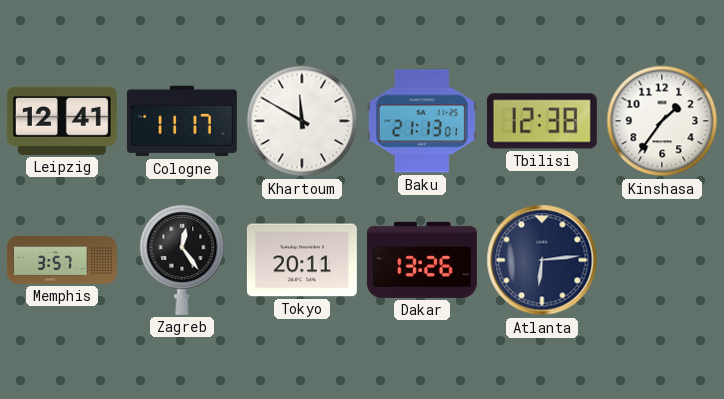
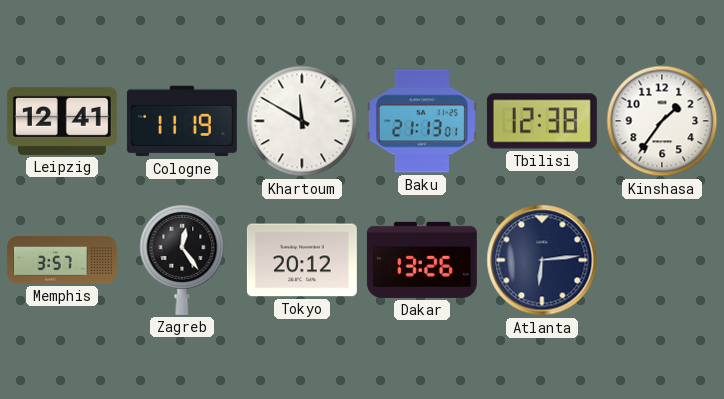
Cologne: 11:17 -> 11:19
Tokyo: 20:11 -> 20:12
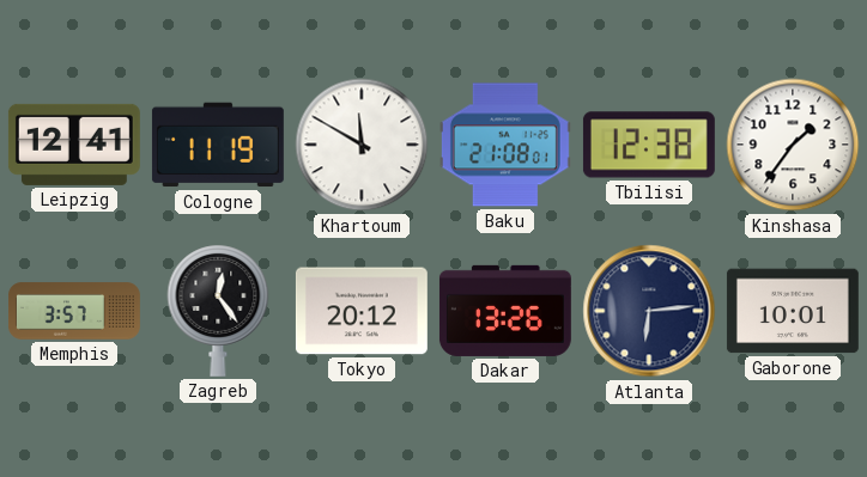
Baku: 21:13 -> 21:08
Gaborone: none -> 10:01
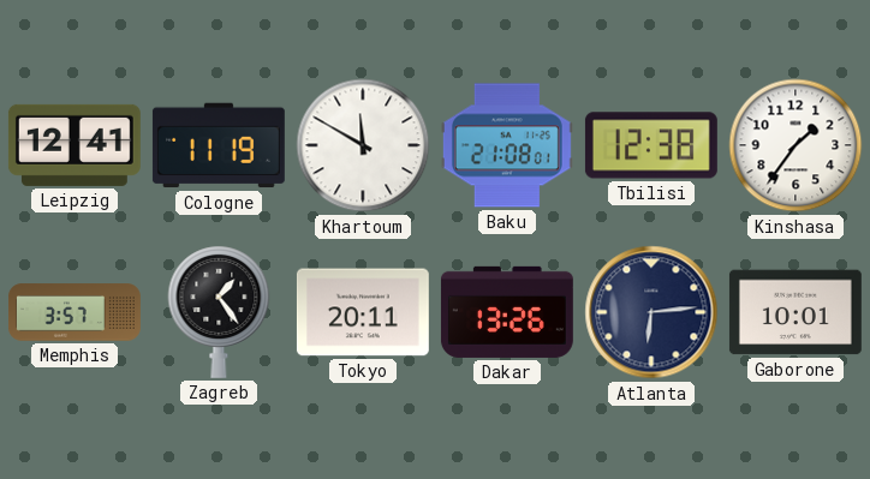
Zagreb: 12:24 -> 1:24
Tokyo: 20:12 -> 20:11
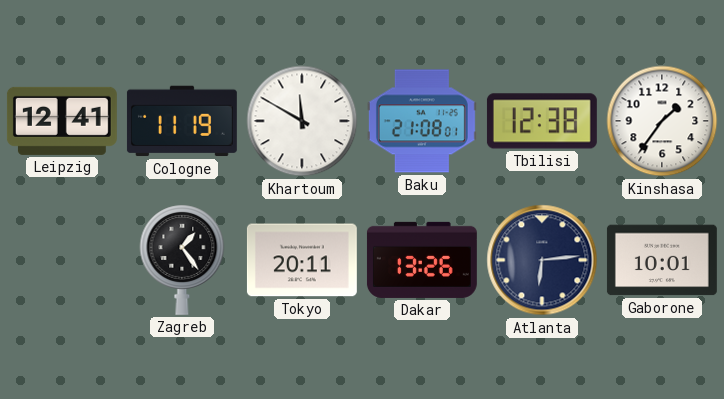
Memphis: 3:57 -> none
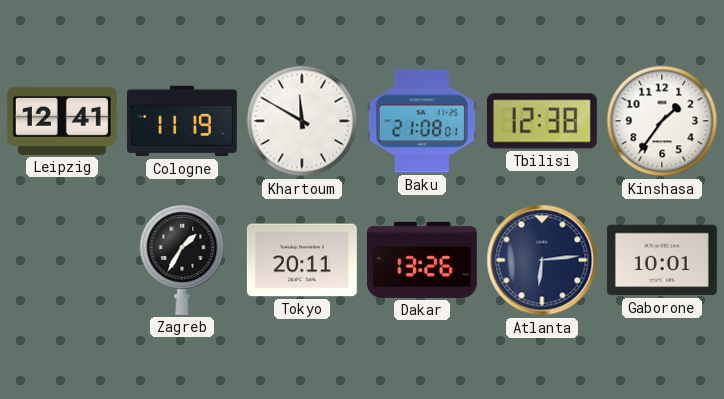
Zagreb: 1:24 -> 1:35
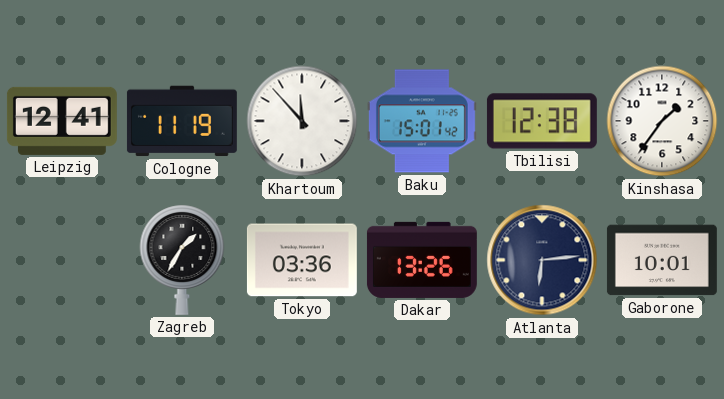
Khartoum: 11:50 -> 11:53
Baku: 21:08 -> 15:01
Tokyo: 20:11 -> 03:36
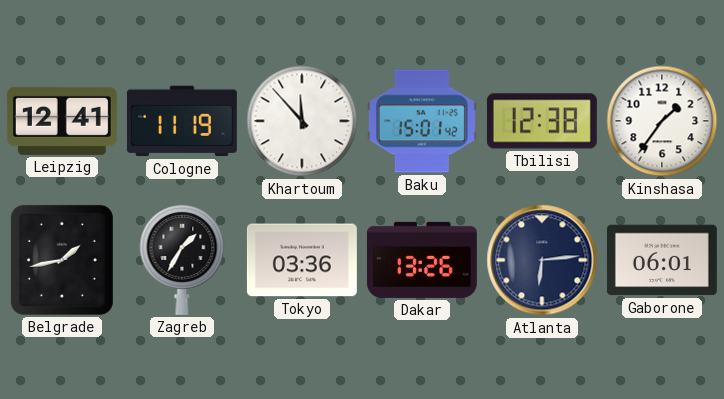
Belgrade: none -> 1:43
Gaborone: 10:01 -> 06:01
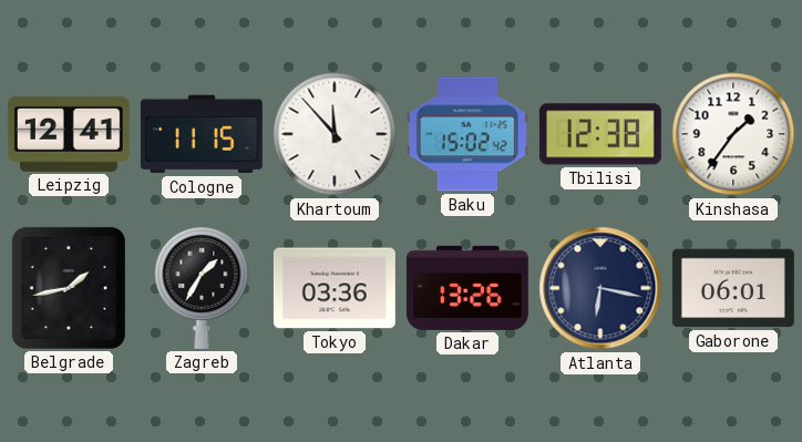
Cologne: 11:19 -> 11:15
Baku: 15:01 -> 15:02
Atlanta: 6:14 -> 6:17
